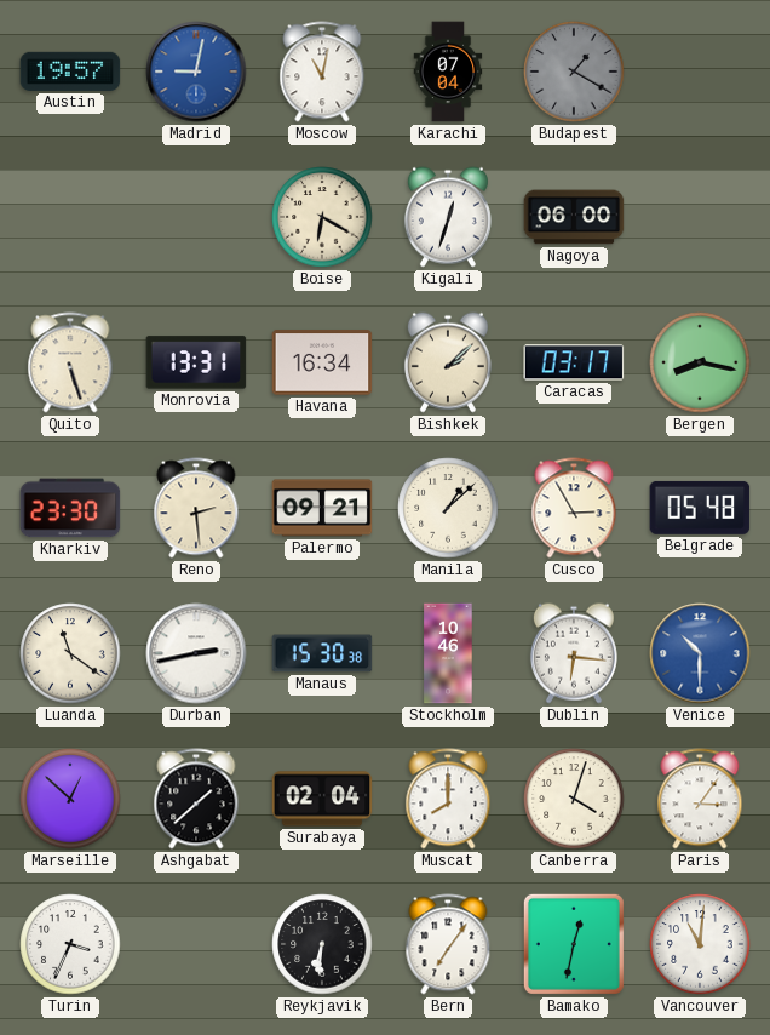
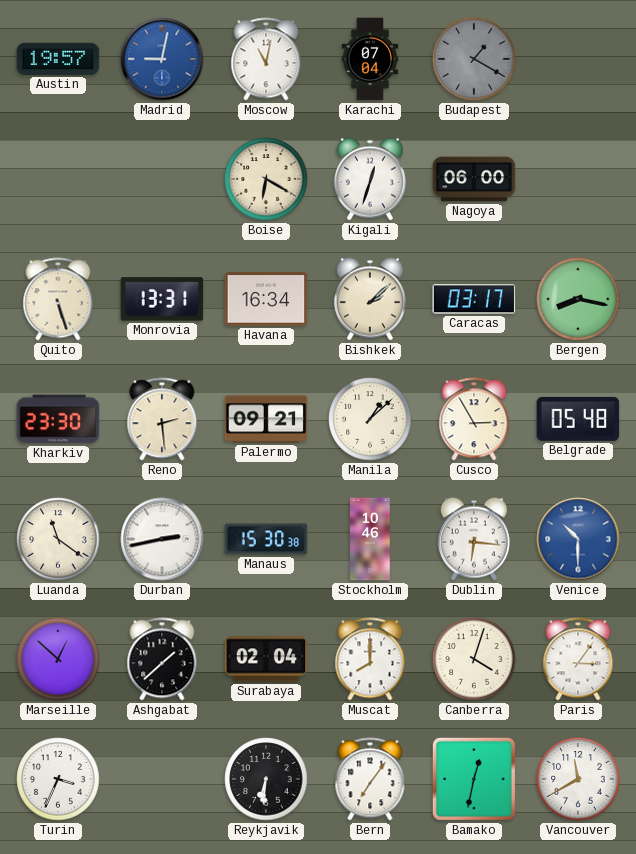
Vancouver: 11:01 -> 11:40
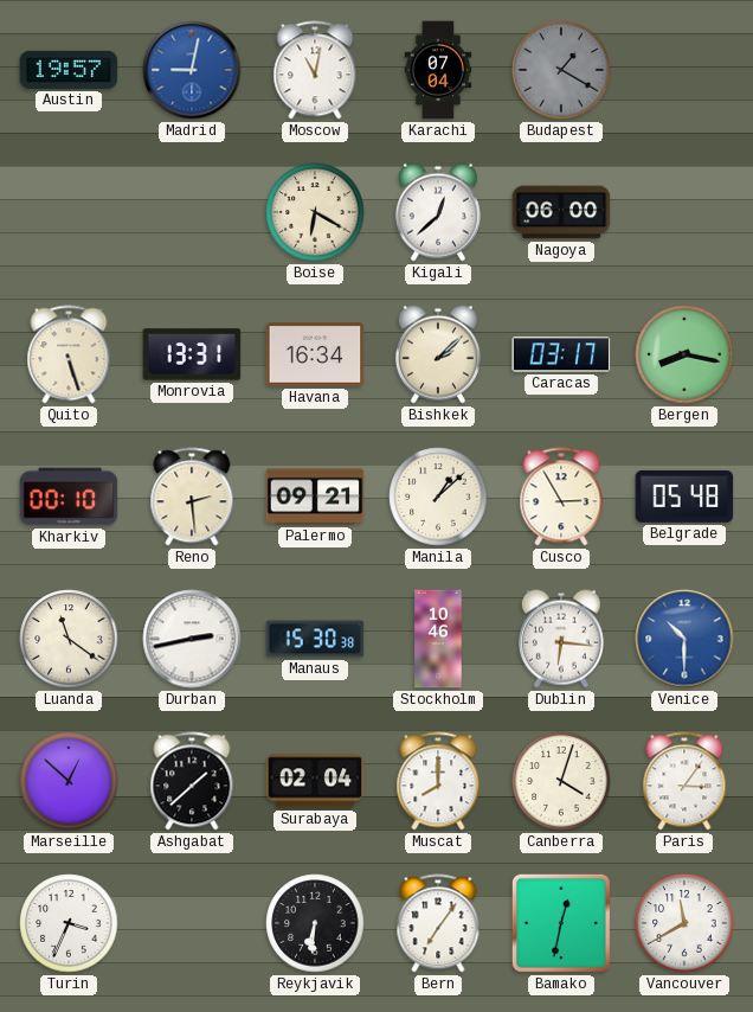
Kigali: 12:33 -> 12:38
Kharkiv: 23:30 -> 00:10
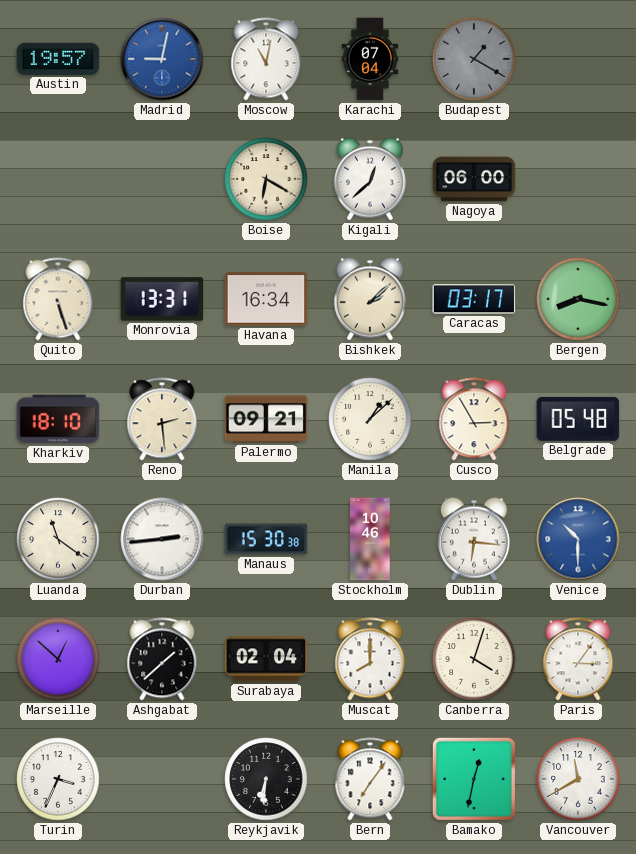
Kharkiv: 00:10 -> 18:10
Durban: 2:43 -> 2:44
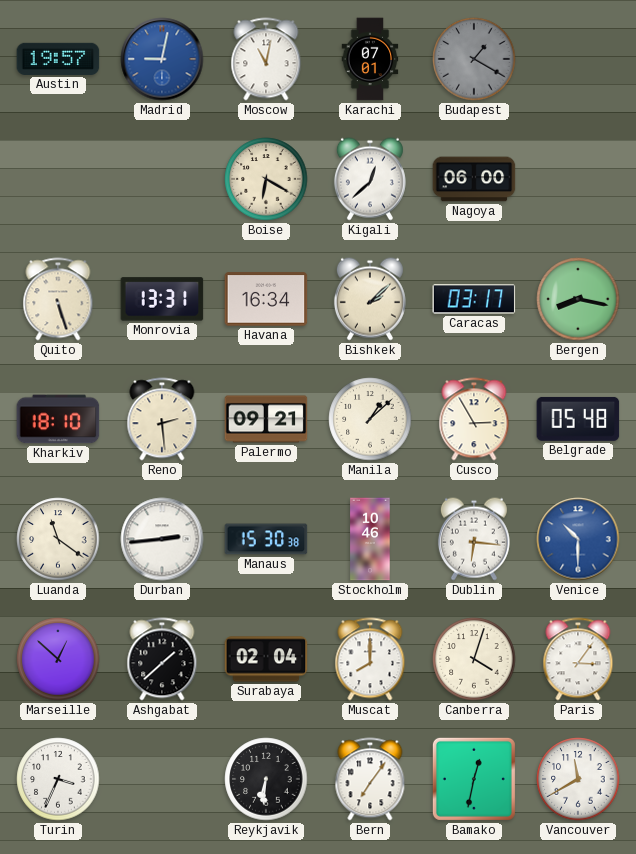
Karachi: 07:04 -> 07:01
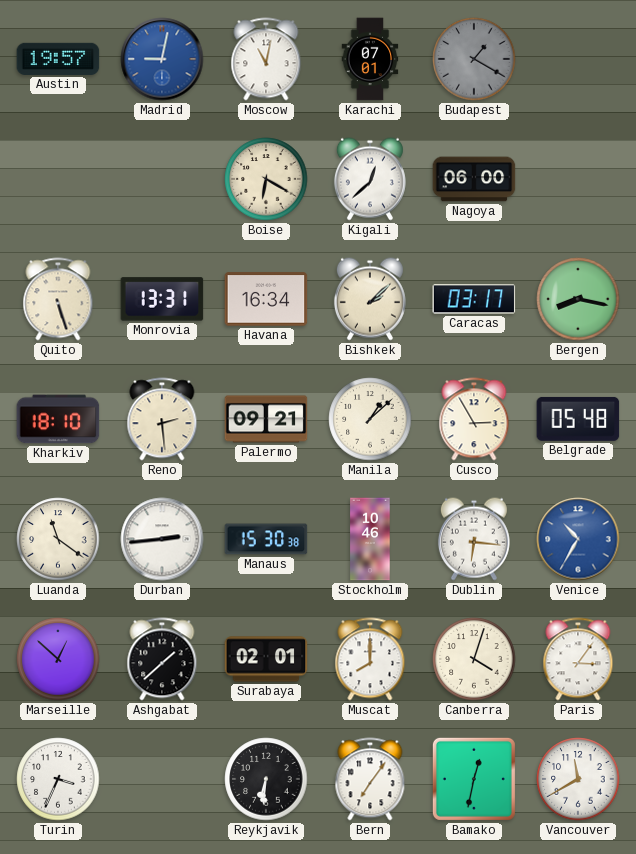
Venice: 10:30 -> 10:35
Surabaya: 02:04 -> 02:01
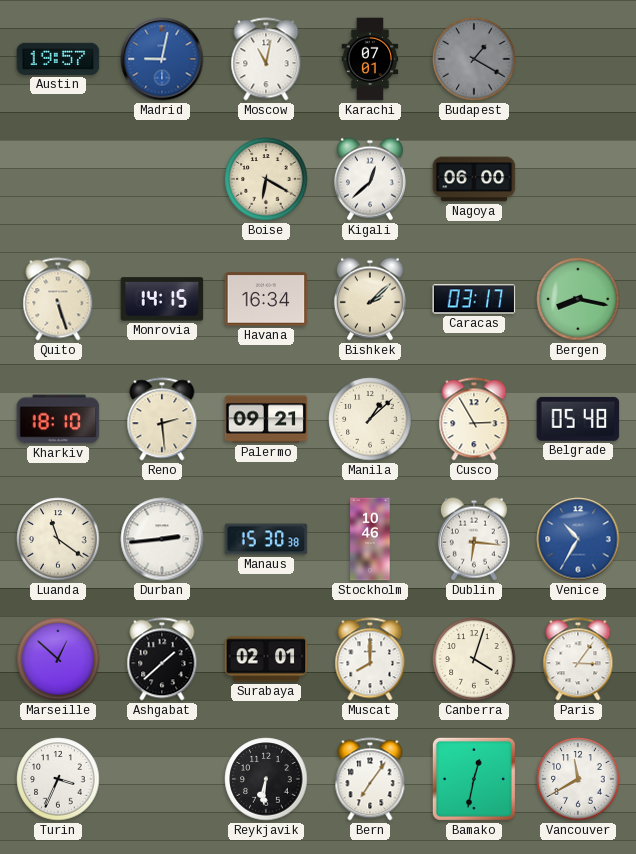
Monrovia: 13:31 -> 14:15
